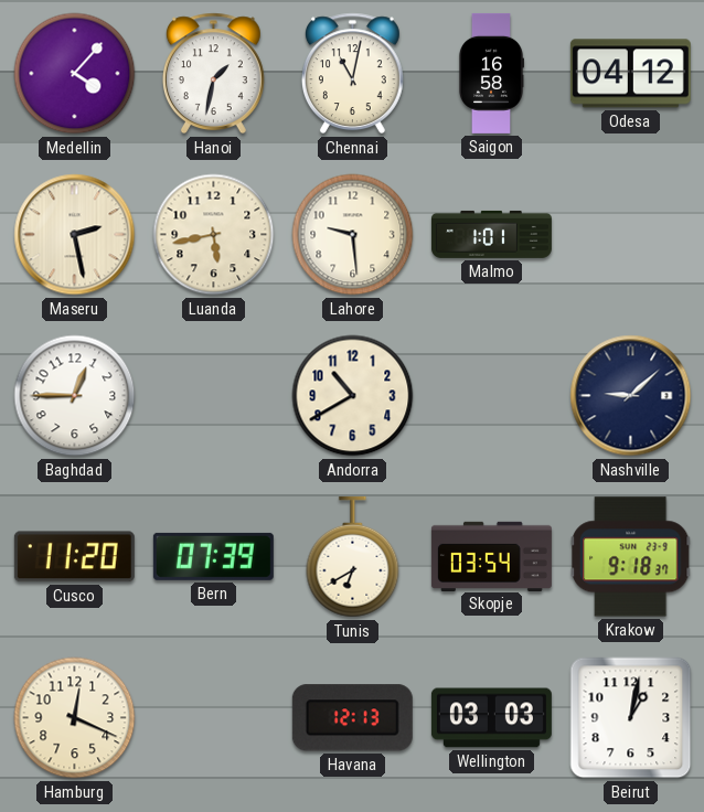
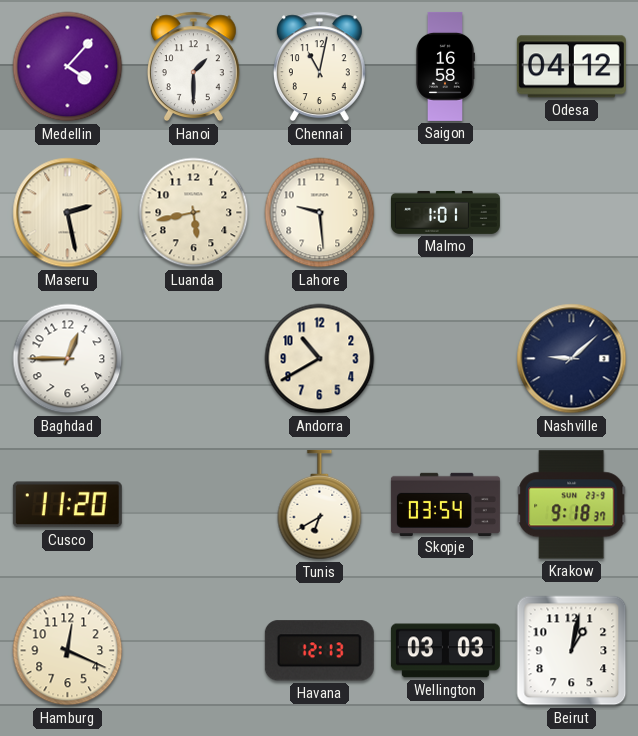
Hanoi: 1:32 -> 1:30
Bern: 07:39 -> none
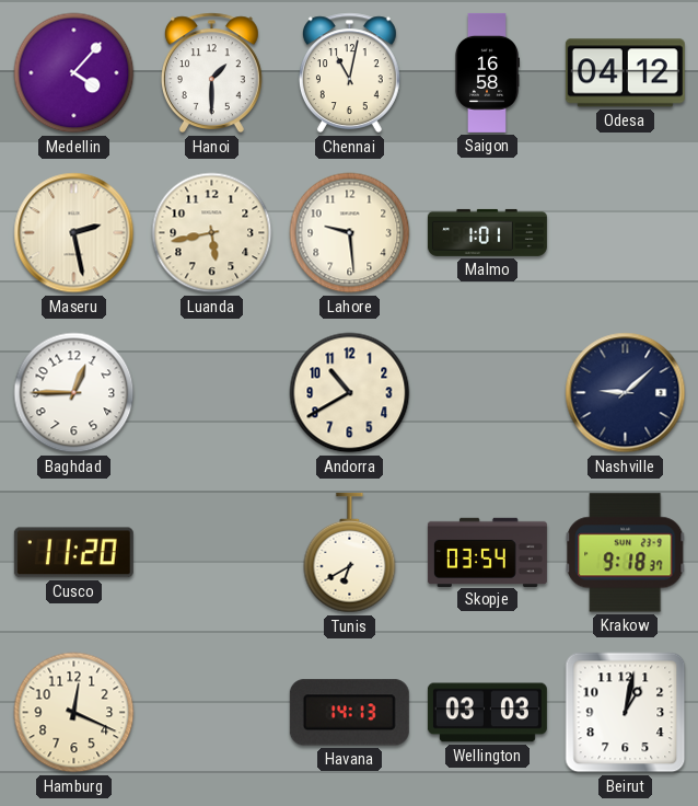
Havana: 12:13 -> 14:13
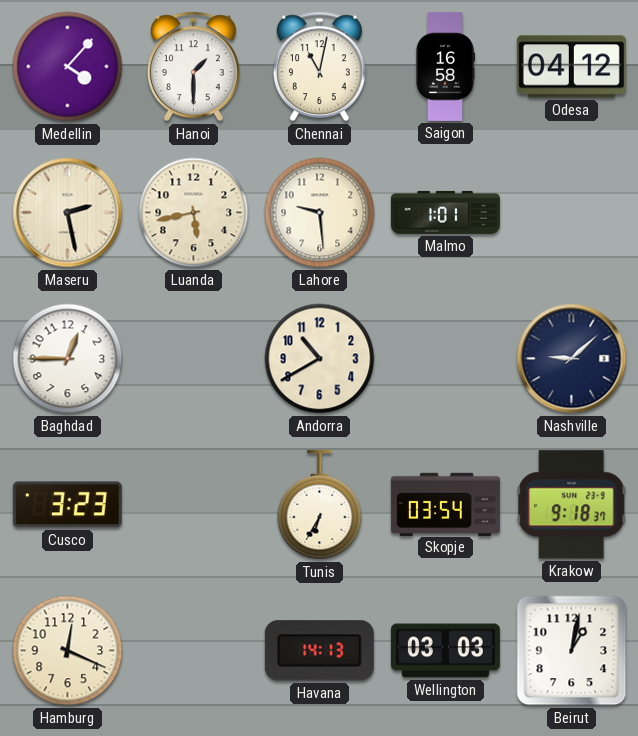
Cusco: 11:20 -> 3:23
Tunis: 6:40 -> 6:35
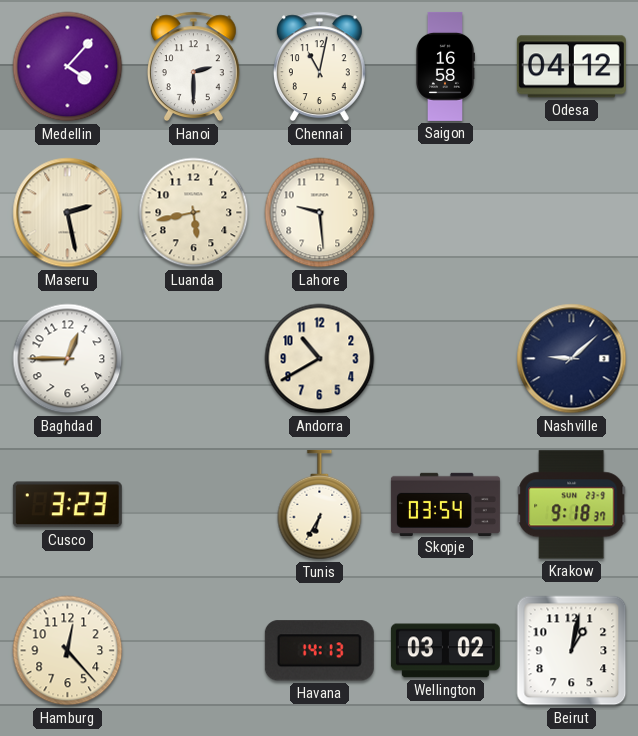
Hanoi: 1:30 -> 2:30
Malmo: 1:01 -> none
Hamburg: 12:19 -> 12:23
Wellington: 03:03 -> 03:02
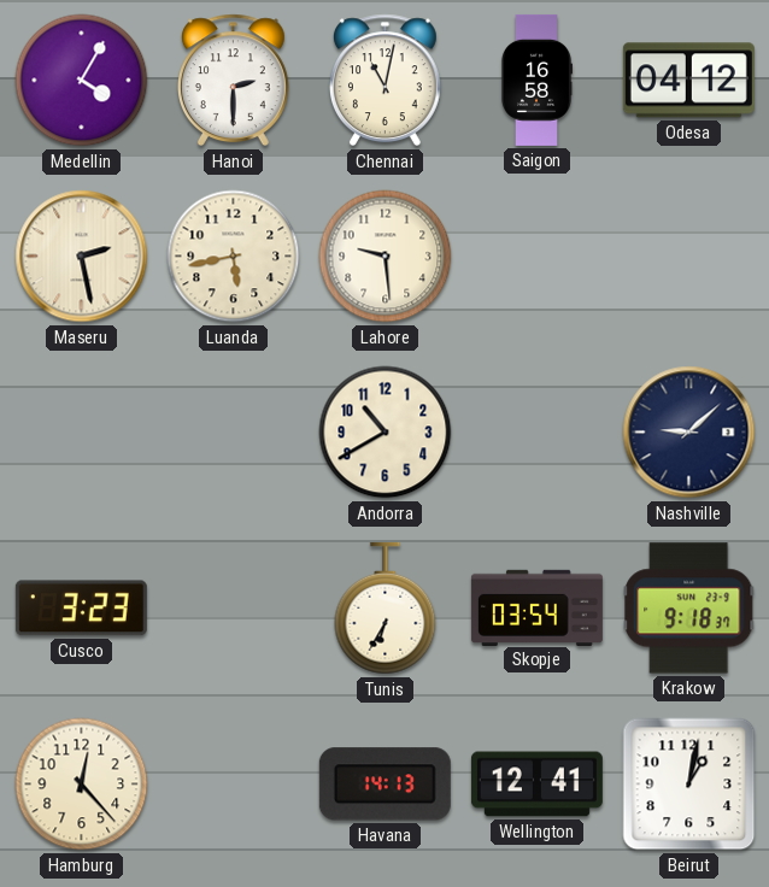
Medellin: 4:07 -> 4:05
Baghdad: 12:45 -> none
Wellington: 03:02 -> 12:41
